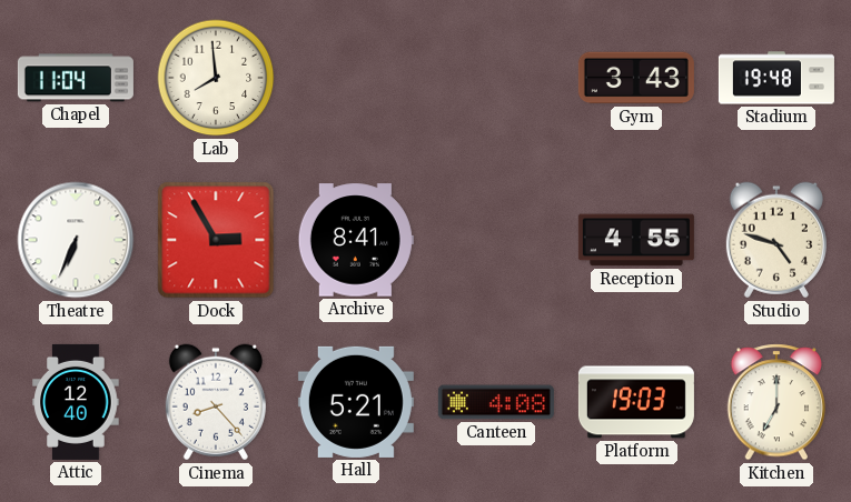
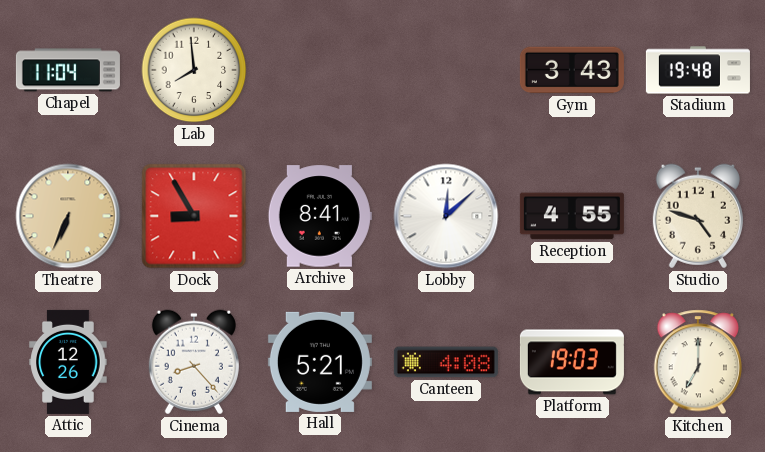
Theatre dial: white -> champagne
Dock: 2:55 -> 8:55
Lobby: none -> 12:08
Attic: 12:40 -> 12:26
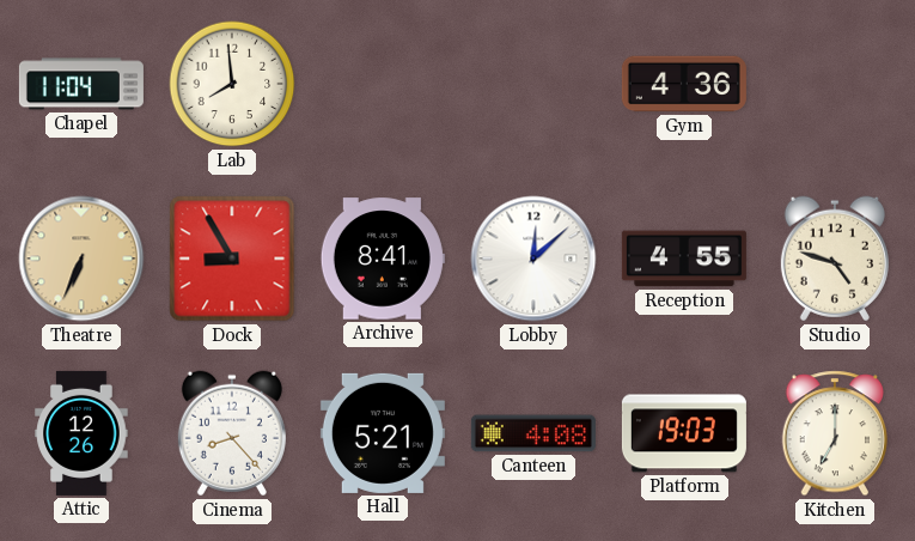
Gym: 3:43 -> 4:36
Stadium: 19:48 -> none
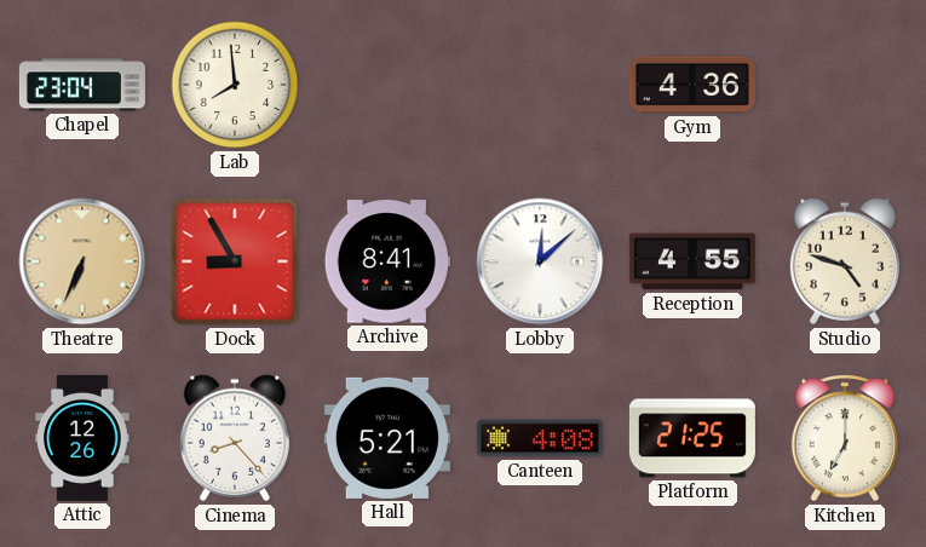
Chapel: 11:04 -> 23:04
Platform: 19:03 -> 21:25
